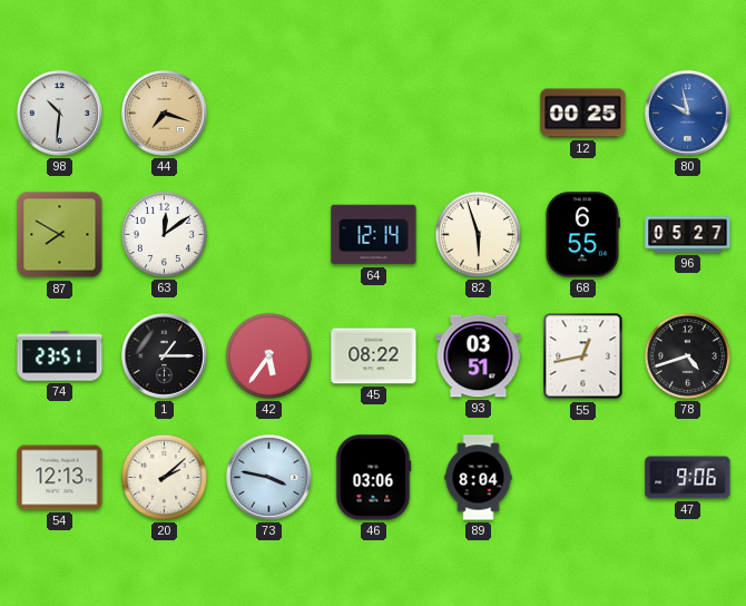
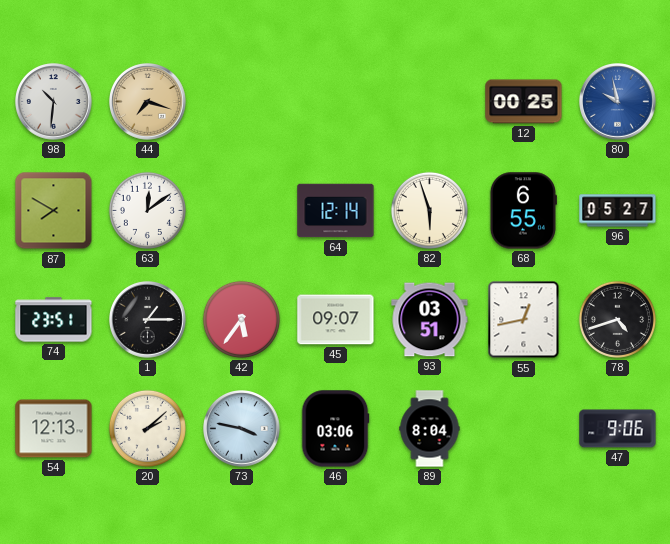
45: 08:22 -> 09:07
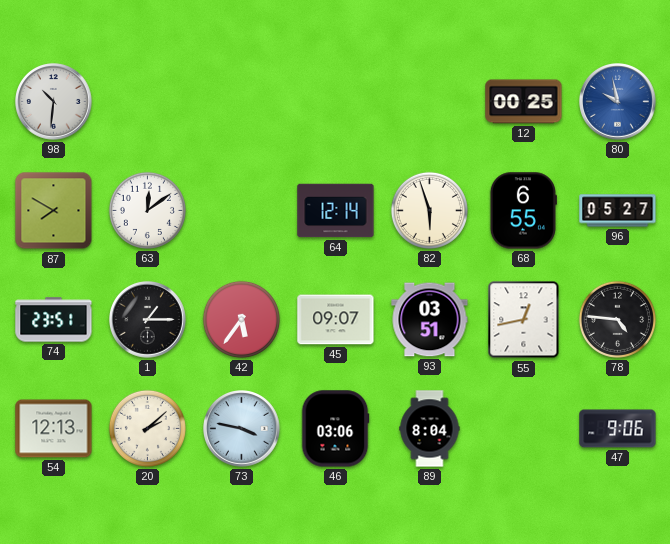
44: 7:18 -> none
78: 4:42 -> 4:46
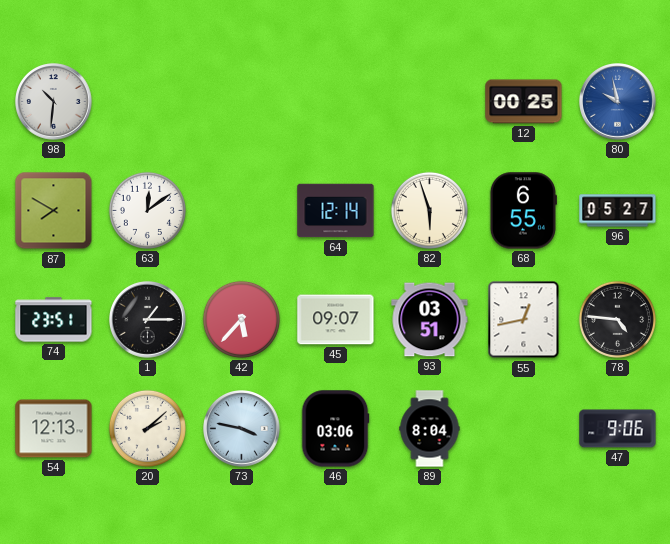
42: 5:36 -> 5:37
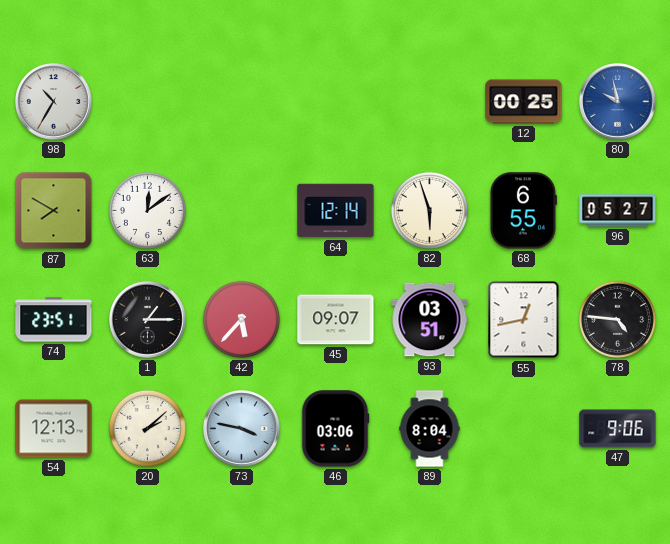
98: 10:31 -> 10:35
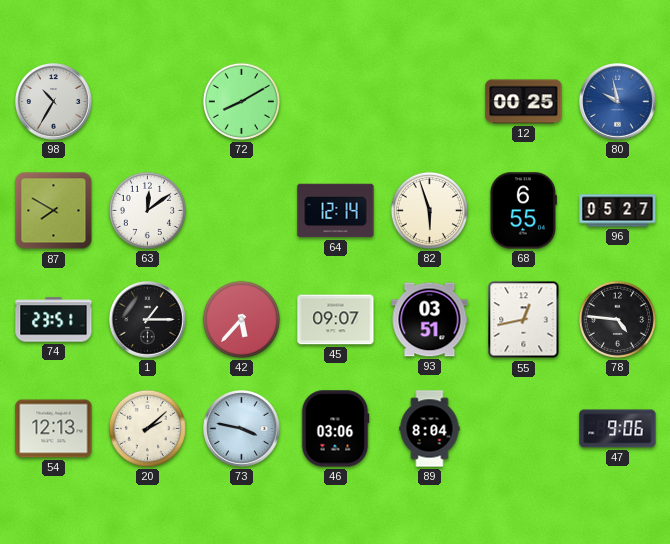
72: none -> 8:10
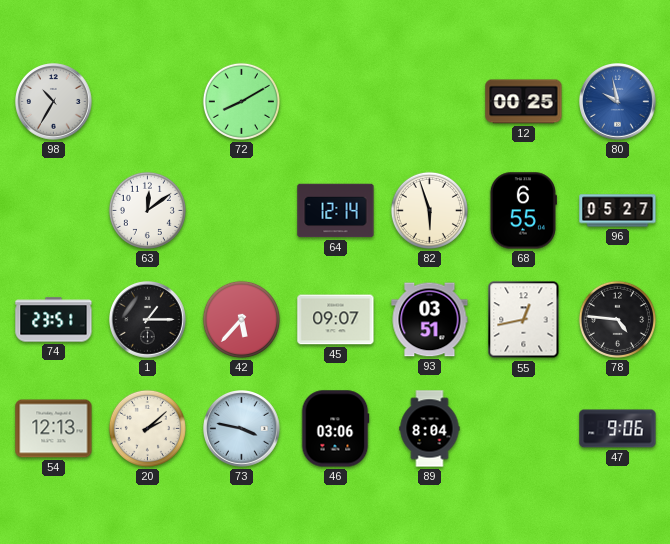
87: 7:50 -> none
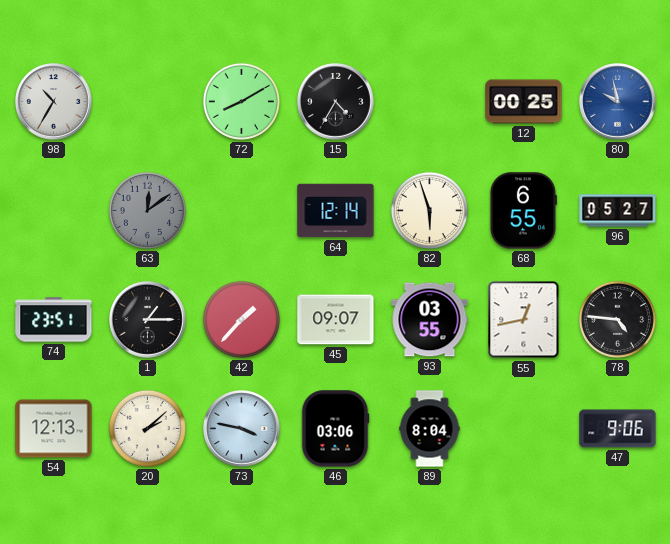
15: none -> 4:35
63 dial: white -> grey
42: 5:37 -> 1:37
93: 03:51 -> 03:55
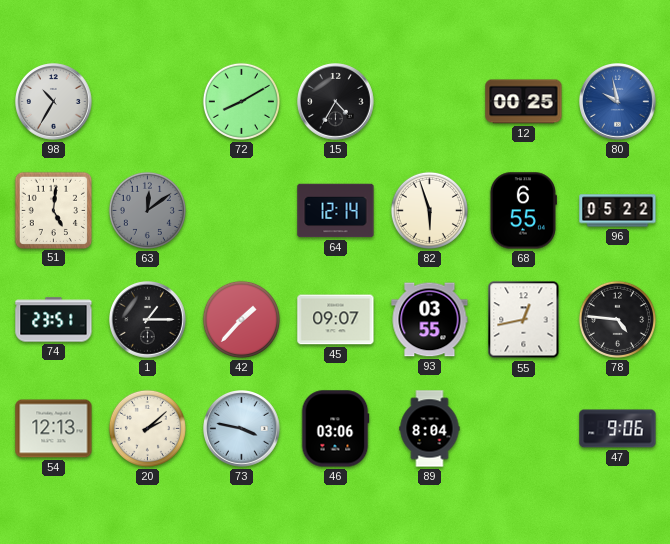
51: none -> 5:01
96: 05:27 -> 05:22
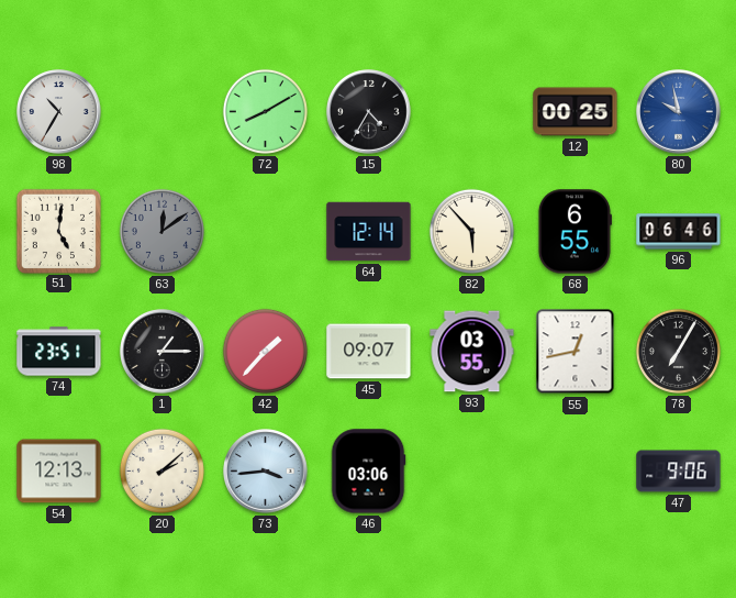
82: 5:57 -> 5:53
96: 05:22 -> 06:46
78: 4:46 -> 7:05
73: 3:47 -> 3:44
89: 8:04 -> none
